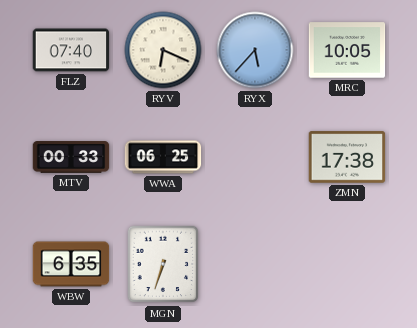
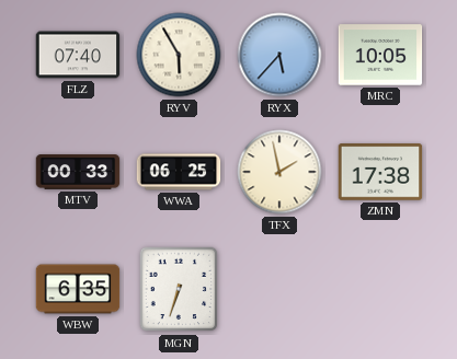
RYV: 6:19 -> 5:55
TFX: none -> 1:58
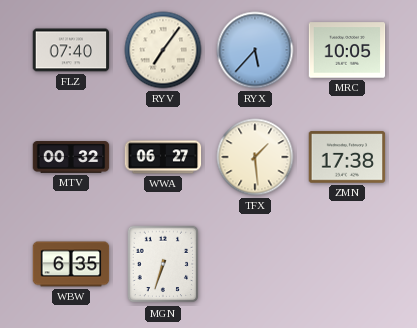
RYV: 5:55 -> 7:06
MTV: 00:33 -> 00:32
WWA: 06:25 -> 06:27
TFX: 1:58 -> 1:29
